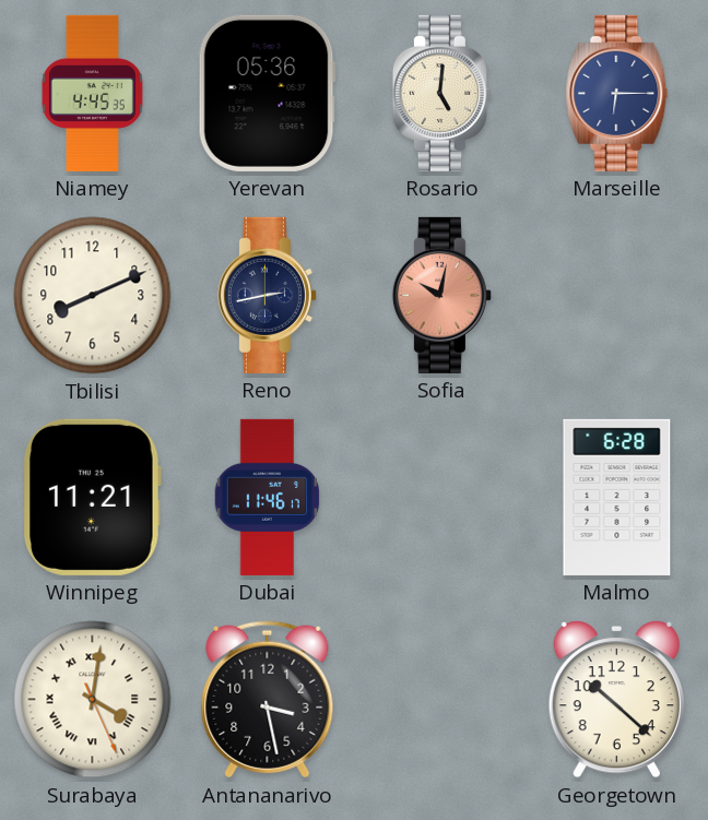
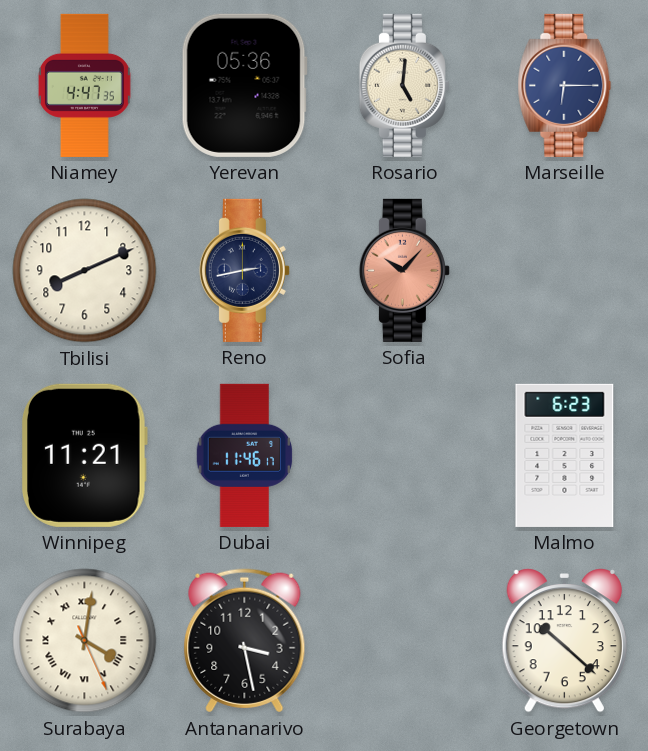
Niamey: 4:45 -> 4:47
Sofia: 10:02 -> 10:07
Malmo: 6:28 -> 6:23
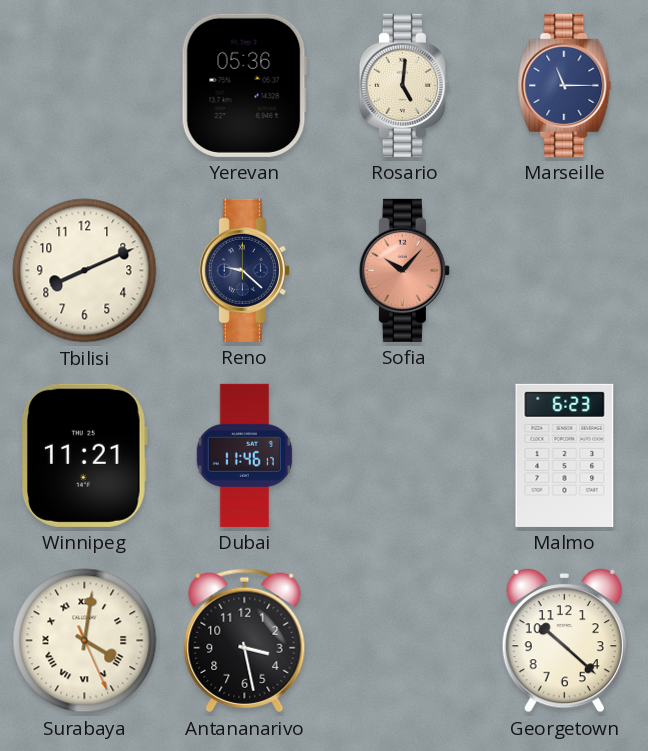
Niamey: 4:47 -> none
Marseille: 6:15 -> 11:15
Reno: 2:43 -> 9:22
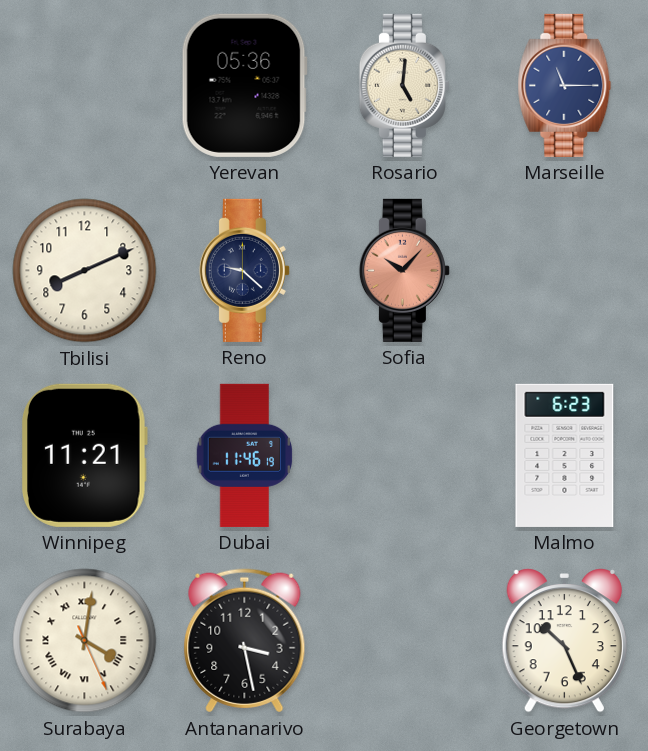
Dubai: 11:46:17 -> 11:46:19
Georgetown: 10:22 -> 10:26
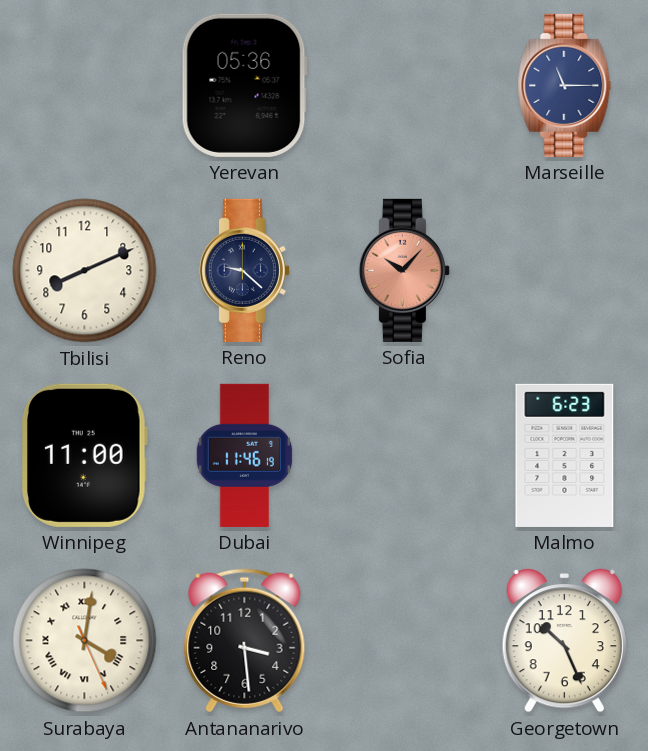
Rosario: 5:01 -> none
Winnipeg: 11:21 -> 11:00
Antananarivo: 3:28 -> 3:29
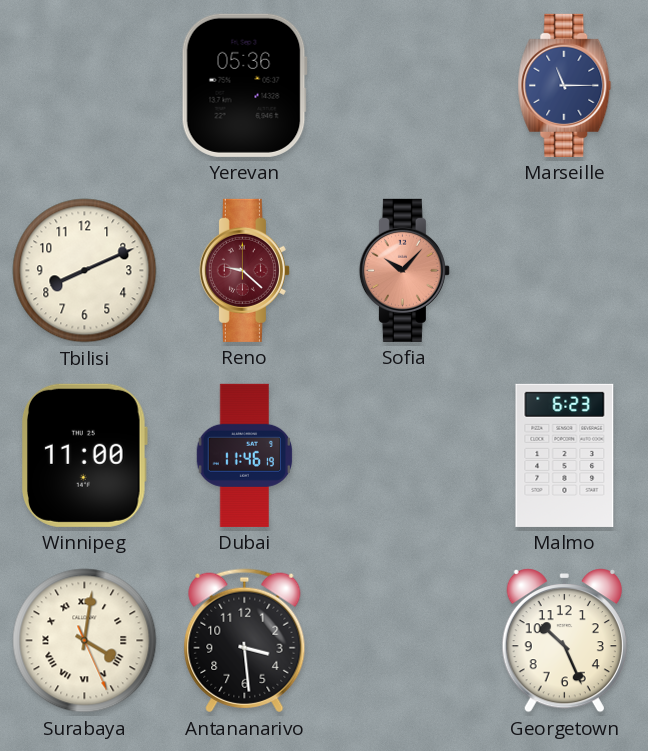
Reno dial: navy -> burgundy
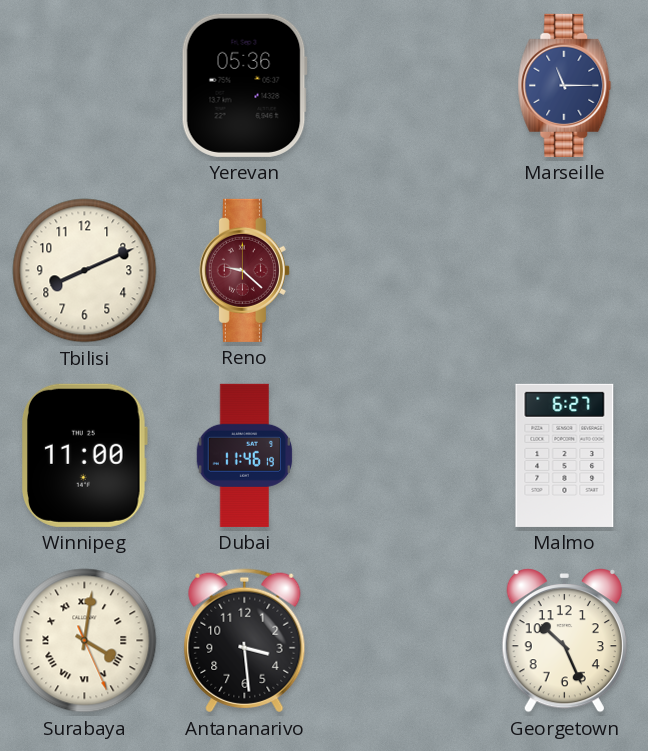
Sofia: 10:07 -> none
Malmo: 6:23 -> 6:27
